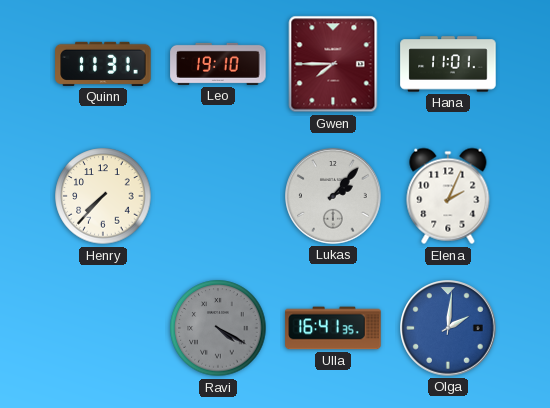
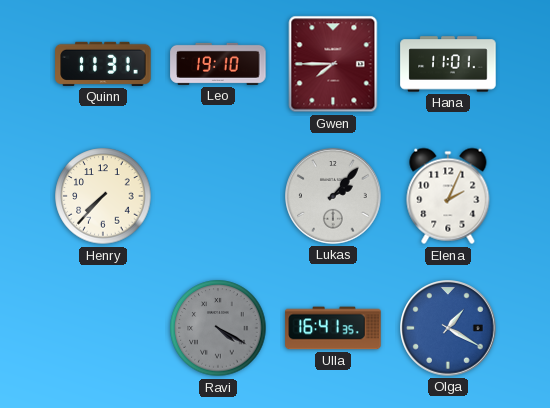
Olga: 2:01 -> 1:20
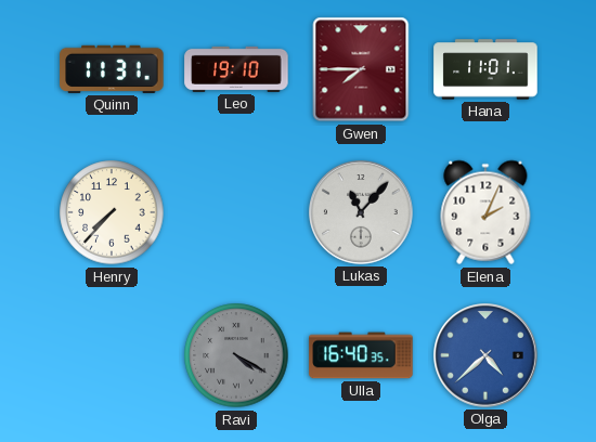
Lukas: 2:07 -> 11:07
Ulla: 16:41 -> 16:40
Olga: 1:20 -> 4:38
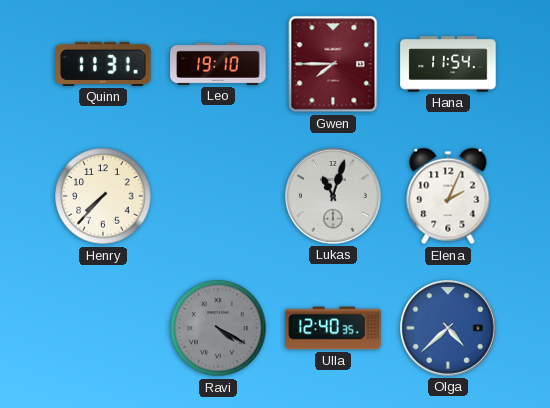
Hana: 11:01 -> 11:54
Lukas: 11:07 -> 11:03
Ulla: 16:40 -> 12:40
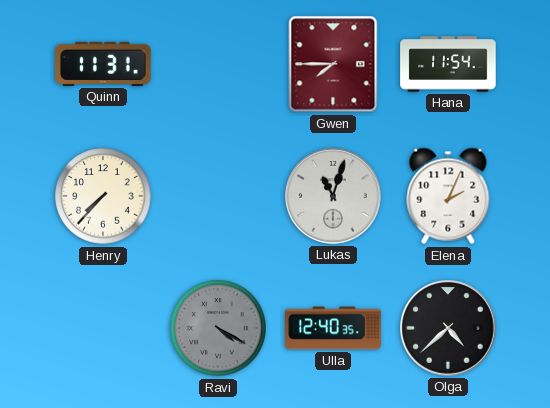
Leo: 19:10 -> none
Olga dial: blue -> black
